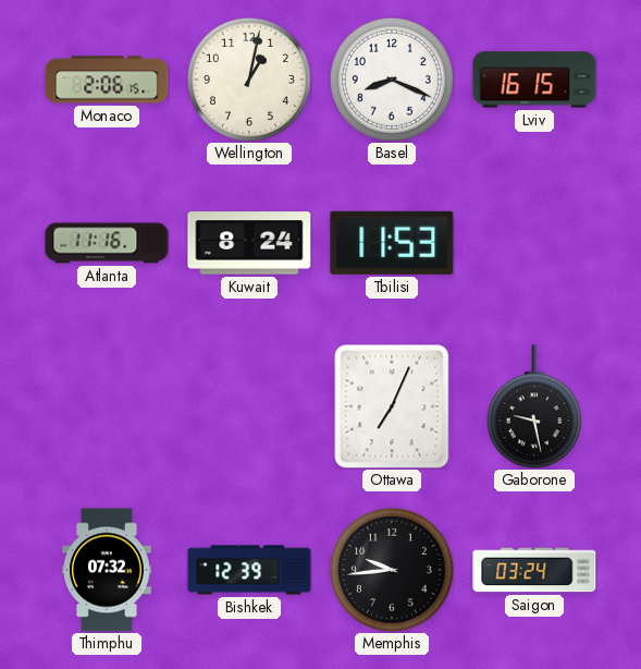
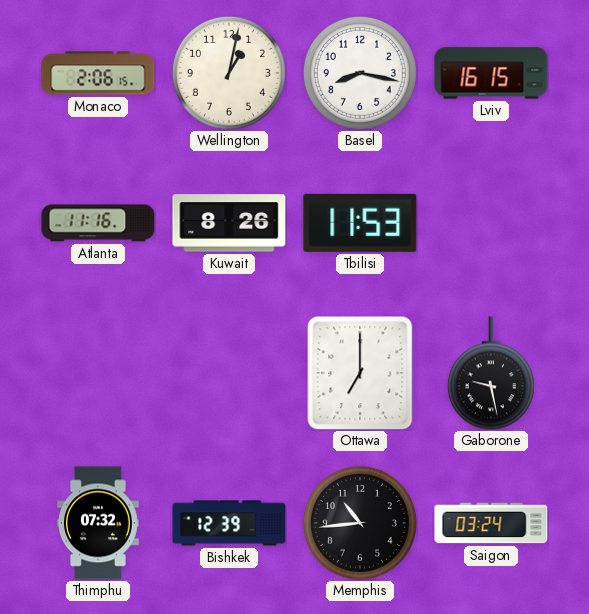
Basel: 8:19 -> 8:17
Kuwait: 8:24 -> 8:26
Ottawa: 7:04 -> 7:00
Memphis: 9:44 -> 10:44
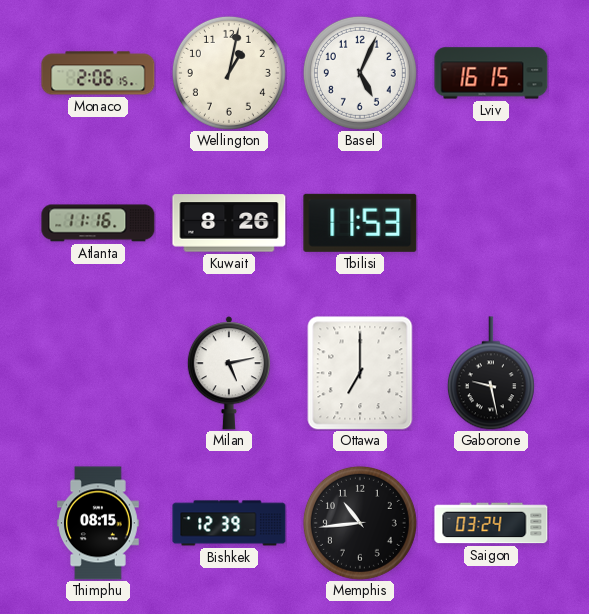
Basel: 8:17 -> 5:04
Milan: none -> 5:13
Thimphu: 07:32 -> 08:15
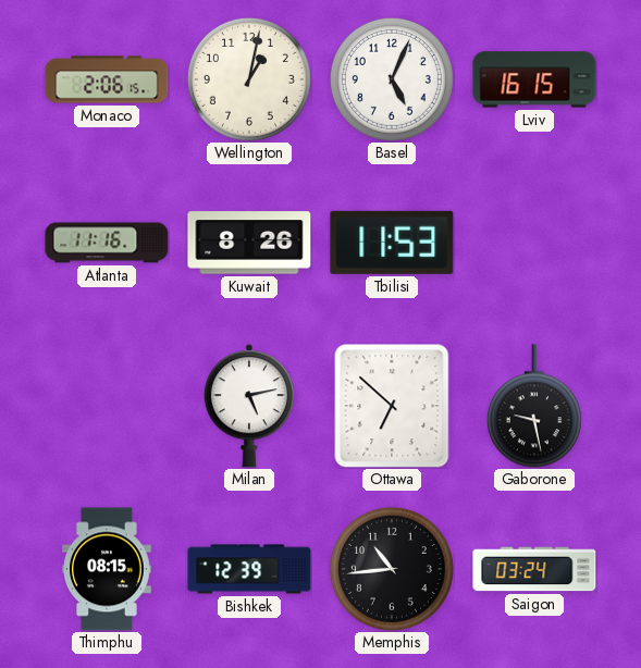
Ottawa: 7:00 -> 6:52
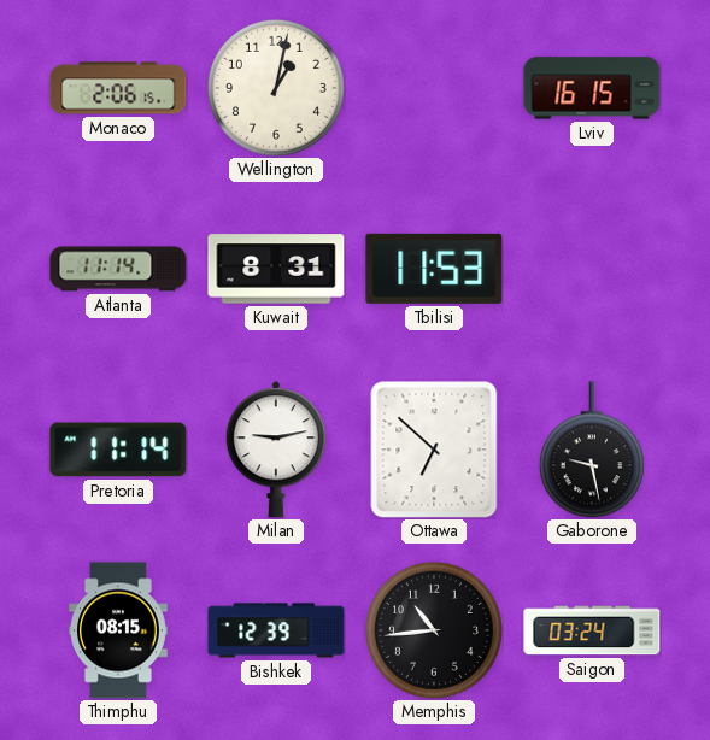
Basel: 5:04 -> none
Atlanta: 11:16 -> 11:14
Kuwait: 8:26 -> 8:31
Pretoria: none -> 11:14
Milan: 5:13 -> 9:13
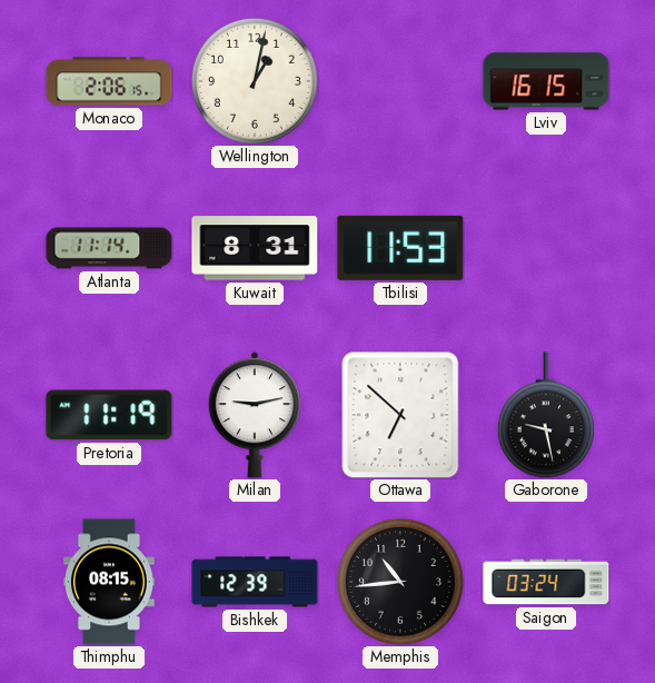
Pretoria: 11:14 -> 11:19
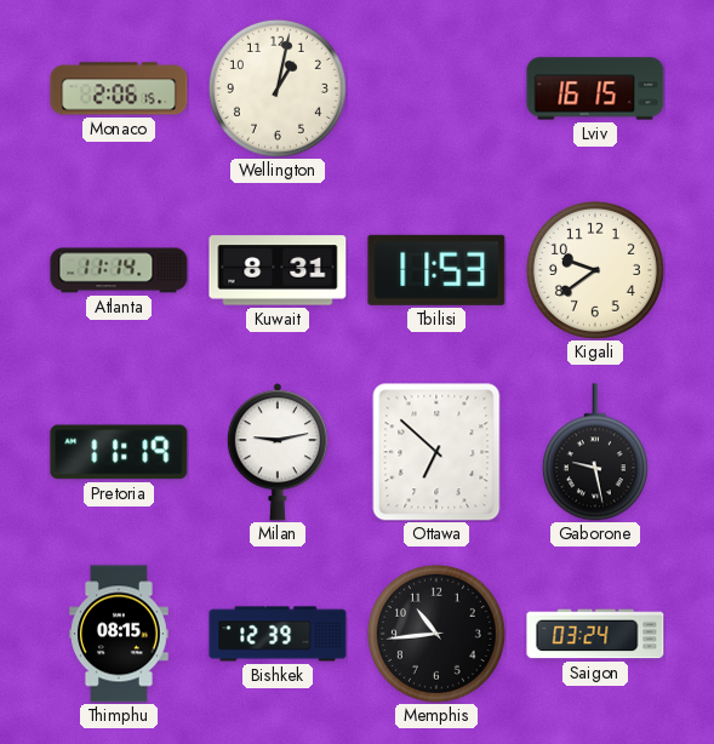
Kigali: none -> 9:39
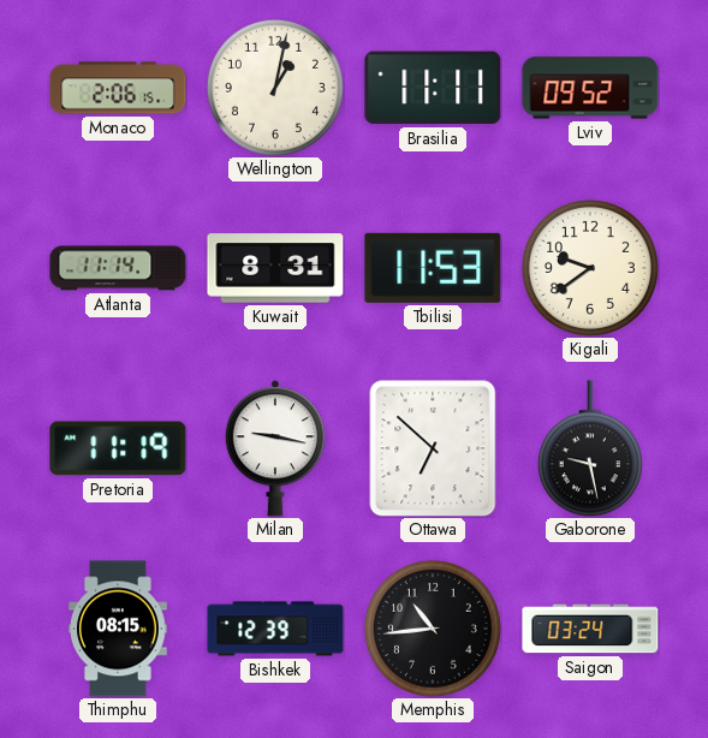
Brasilia: none -> 11:11
Lviv: 16:15 -> 09:52
Milan: 9:13 -> 9:17
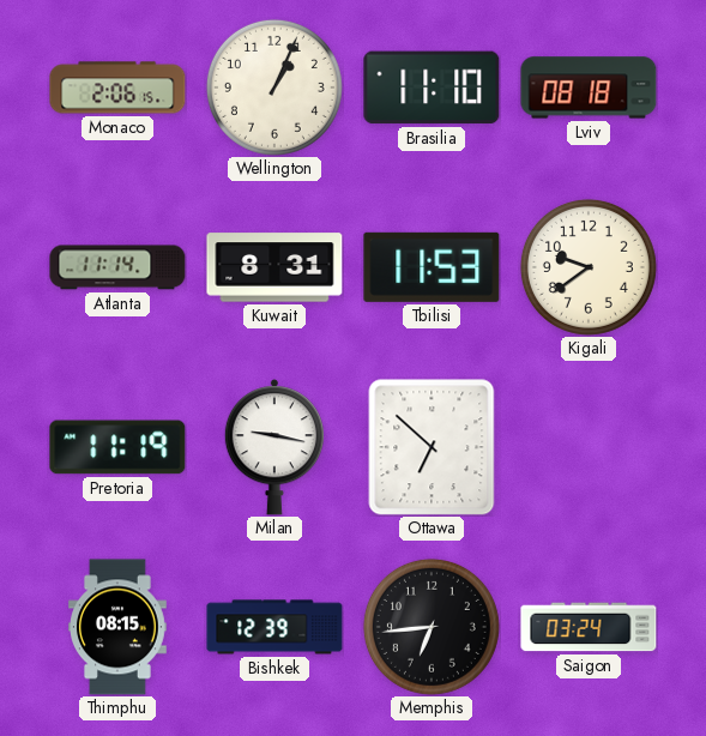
Wellington: 1:02 -> 1:04
Brasilia: 11:11 -> 11:10
Lviv: 09:52 -> 08:18
Gaborone: 9:28 -> none
Memphis: 10:44 -> 6:44
